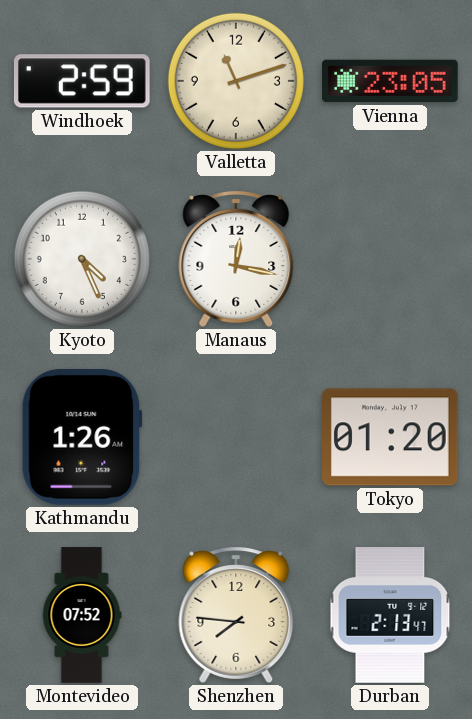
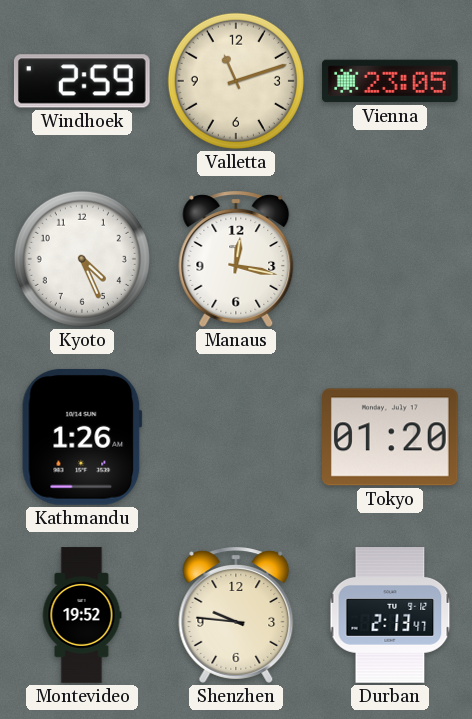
Montevideo: 07:52 -> 19:52
Shenzhen: 7:46 -> 9:46
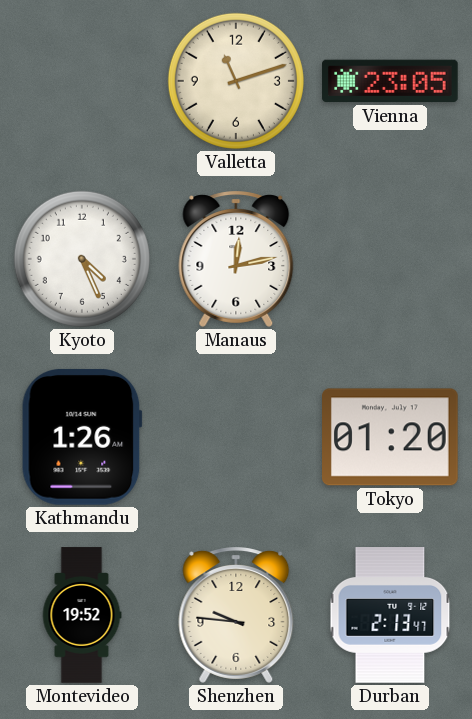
Windhoek: 2:59 -> none
Manaus: 12:17 -> 12:13
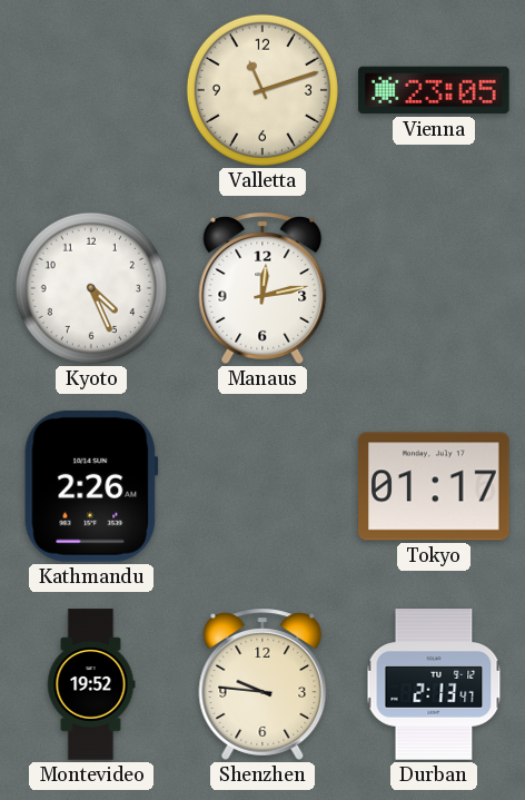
Kathmandu: 1:26 -> 2:26
Tokyo: 01:20 -> 01:17
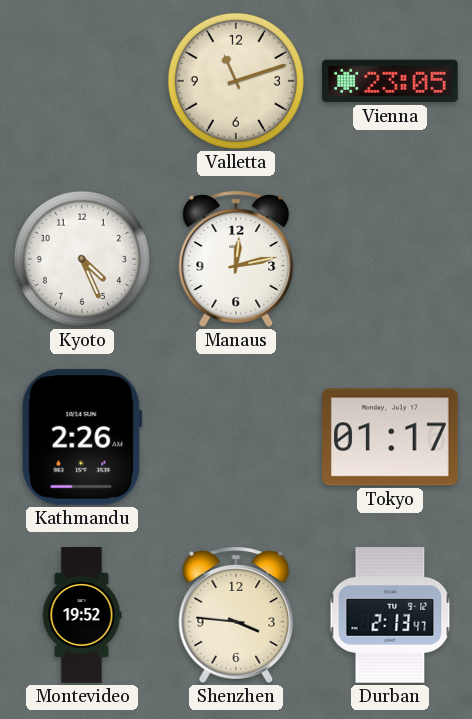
Shenzhen: 9:46 -> 3:46
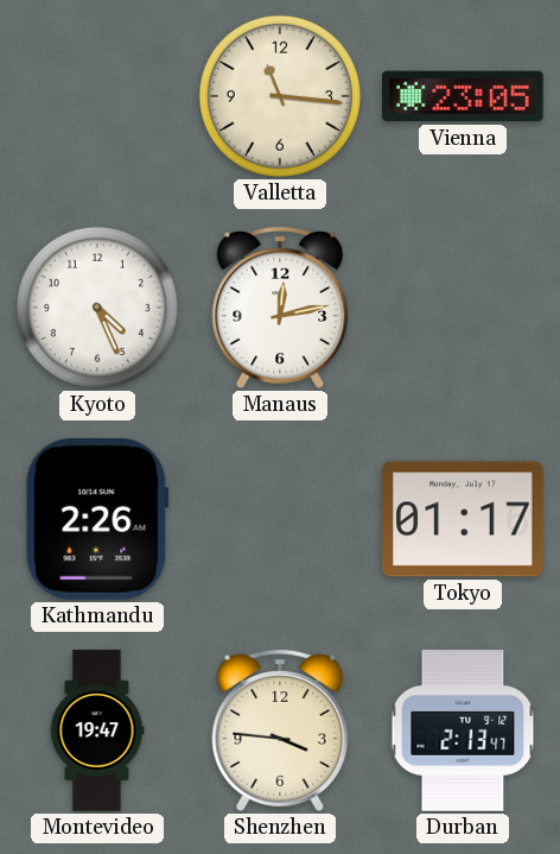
Valletta: 11:12 -> 11:16
Montevideo: 19:52 -> 19:47
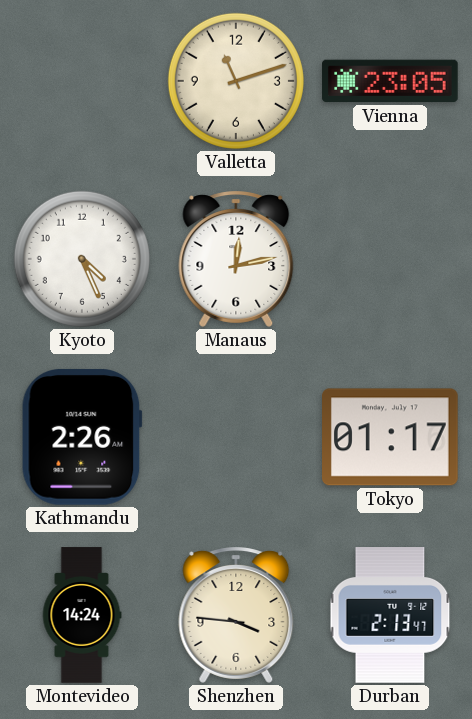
Valletta: 11:16 -> 11:12
Montevideo: 19:47 -> 14:24
